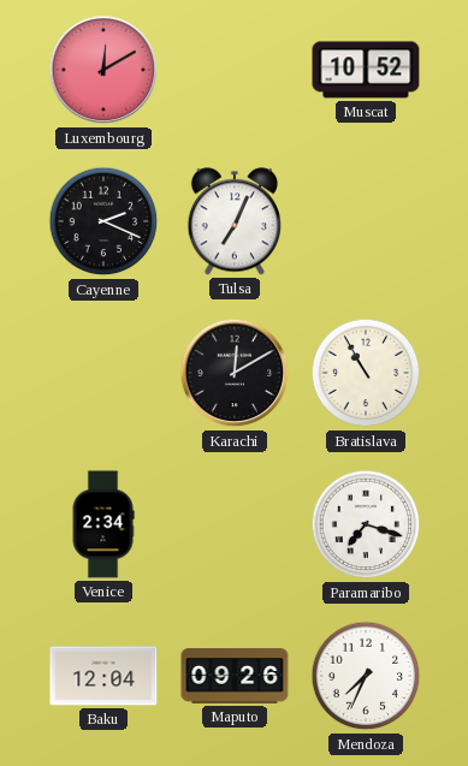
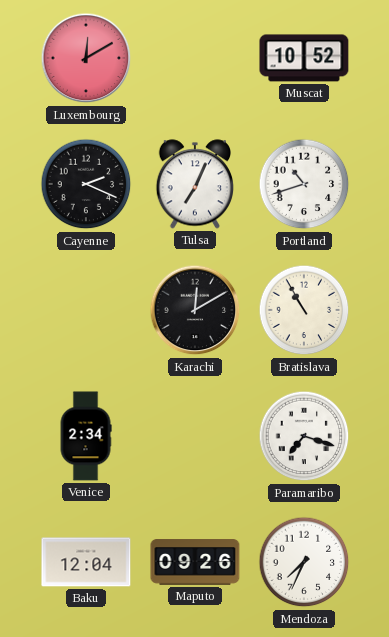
Portland: none -> 10:42
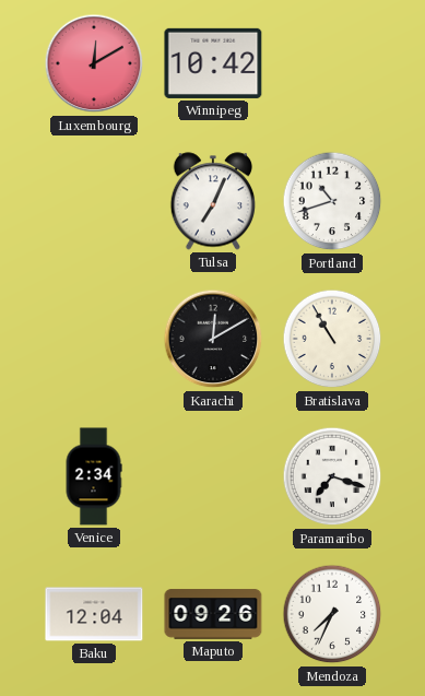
Winnipeg: none -> 10:42
Muscat: 10:52 -> none
Cayenne: 2:19 -> none
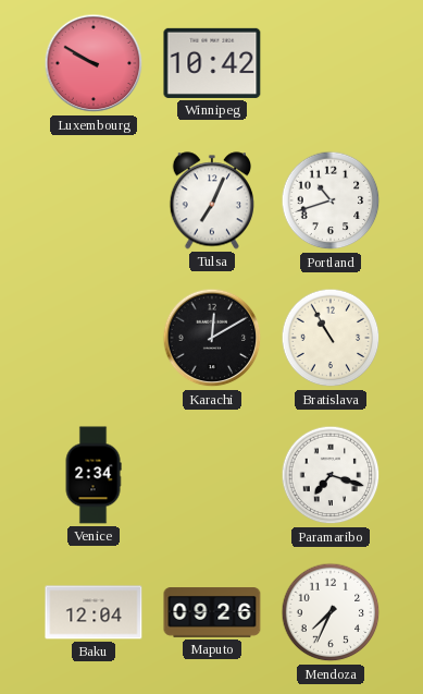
Luxembourg: 12:10 -> 9:50
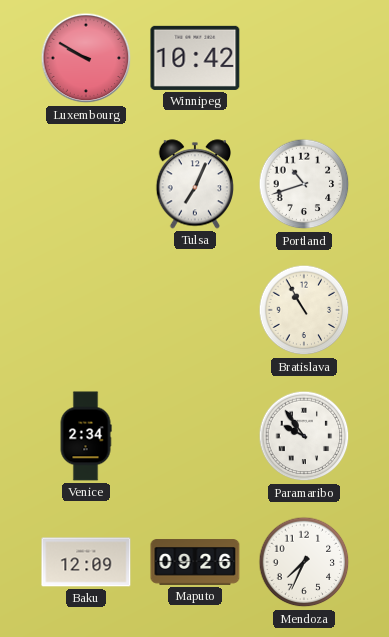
Karachi: 12:10 -> none
Paramaribo: 7:18 -> 9:54
Baku: 12:04 -> 12:09
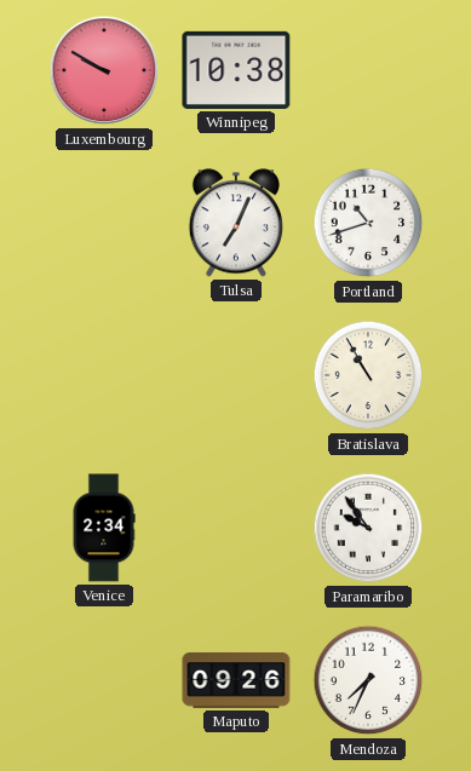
Winnipeg: 10:42 -> 10:38
Baku: 12:09 -> none
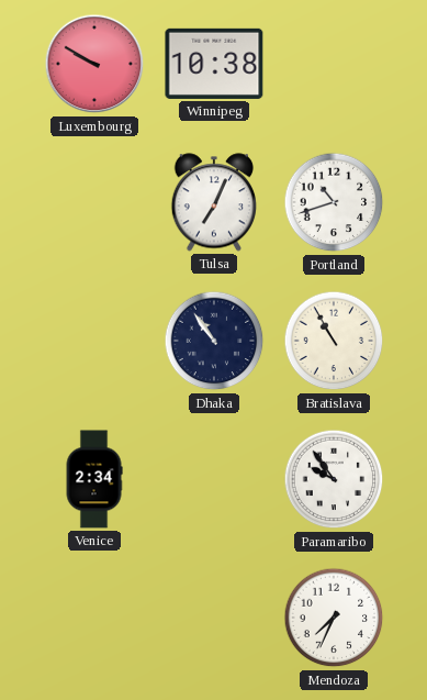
Dhaka: none -> 10:54
Maputo: 09:26 -> none
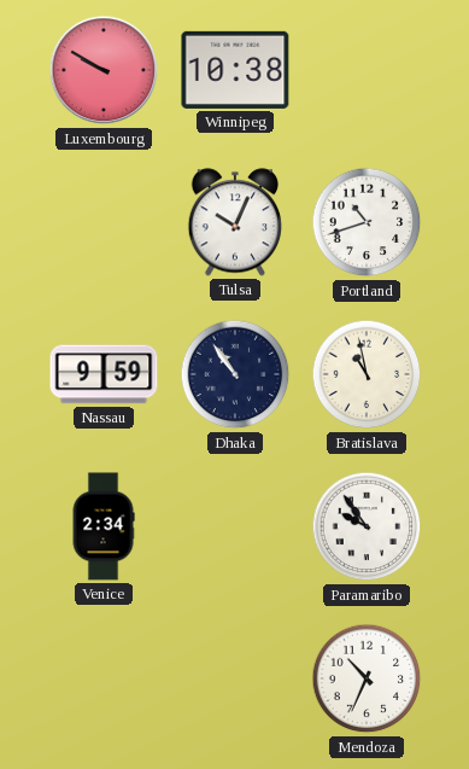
Tulsa: 7:04 -> 10:04
Nassau: none -> 9:59
Bratislava: 10:55 -> 10:58
Mendoza: 7:34 -> 10:34
